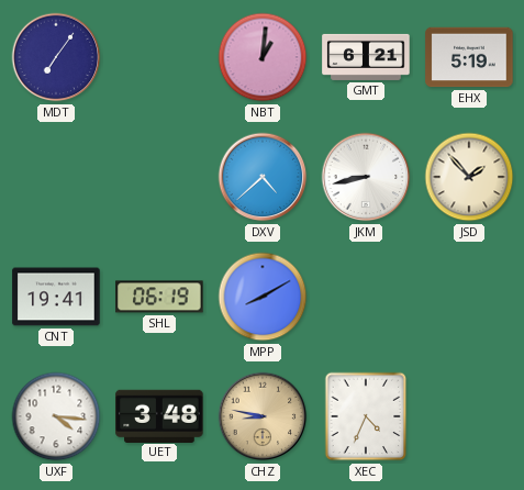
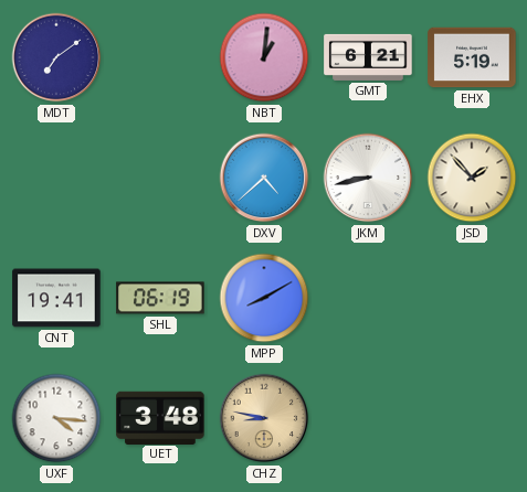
MDT: 7:06 -> 7:09
XEC: 4:34 -> none
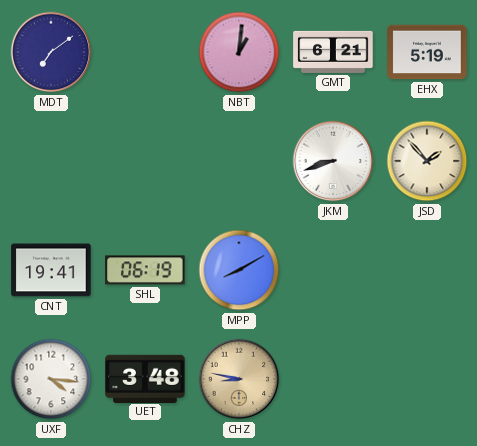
DXV: 4:38 -> none
JKM: 8:43 -> 8:42
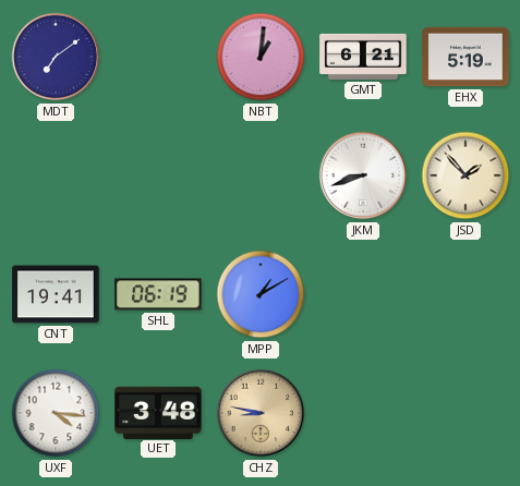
MPP: 8:10 -> 1:10
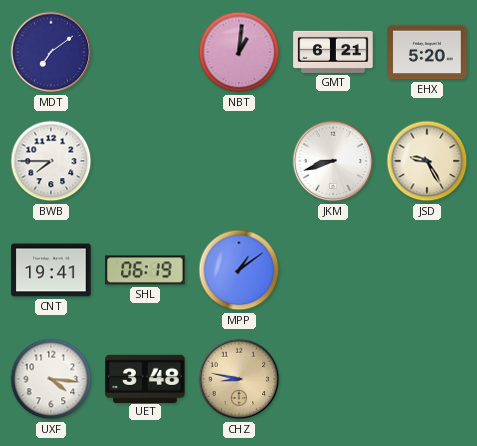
EHX: 5:19 -> 5:20
BWB: none -> 7:45
JSD: 1:53 -> 9:25
MPP: 1:10 -> 1:09
